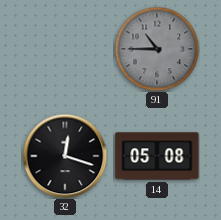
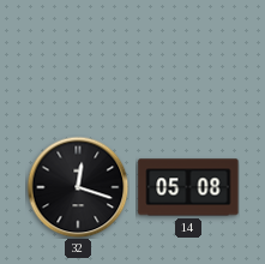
91: 10:45 -> none
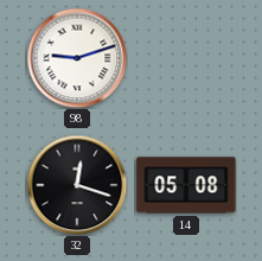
98: none -> 9:12
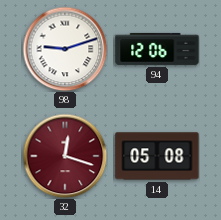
94: none -> 12:06
32 dial: black -> burgundy
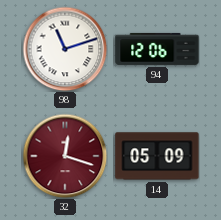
98: 9:12 -> 11:12
14: 05:08 -> 05:09
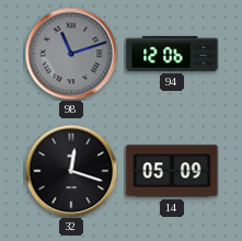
98 dial: white -> grey
32 dial: burgundy -> black
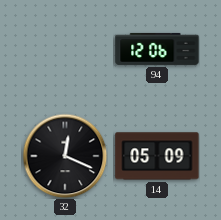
98: 11:12 -> none
32: 12:18 -> 12:19
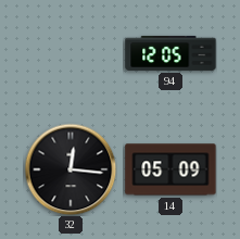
94: 12:06 -> 12:05
32: 12:19 -> 12:16
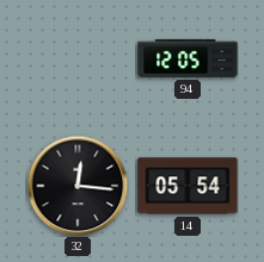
14: 05:09 -> 05:54
